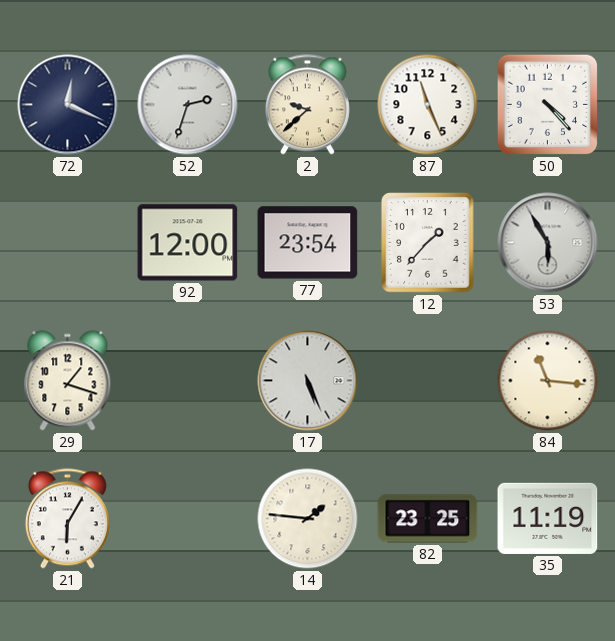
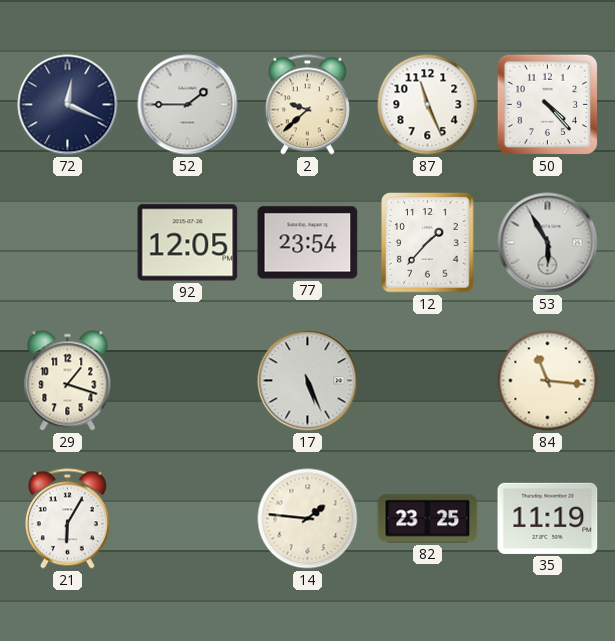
52: 2:33 -> 1:45
92: 12:00 -> 12:05
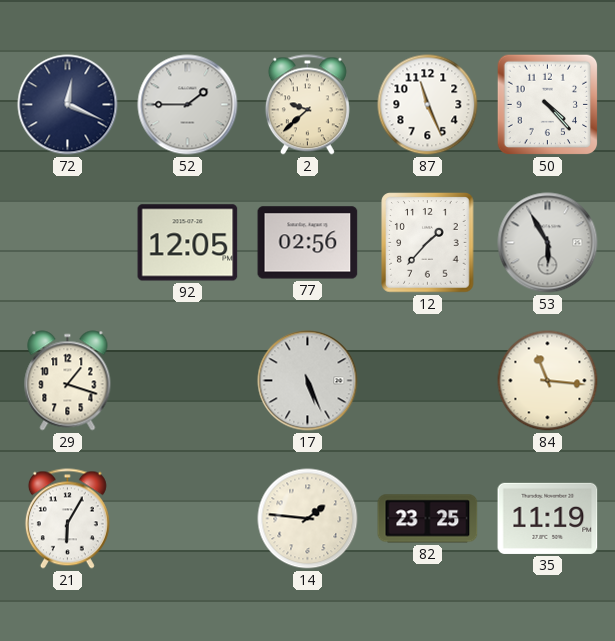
77: 23:54 -> 02:56
